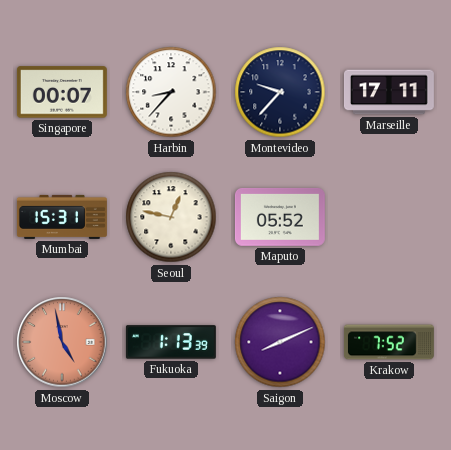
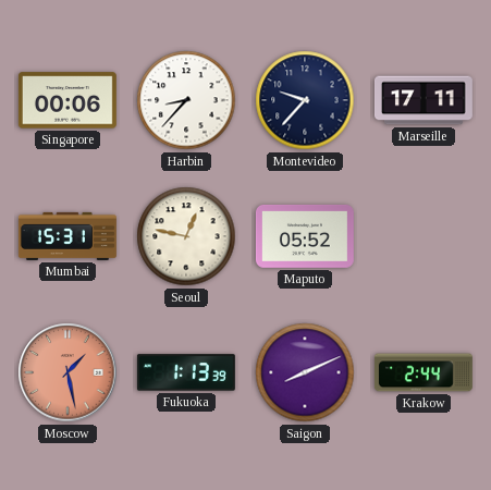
Singapore: 00:07 -> 00:06
Moscow: 4:58 -> 1:28
Krakow: 7:52 -> 2:44
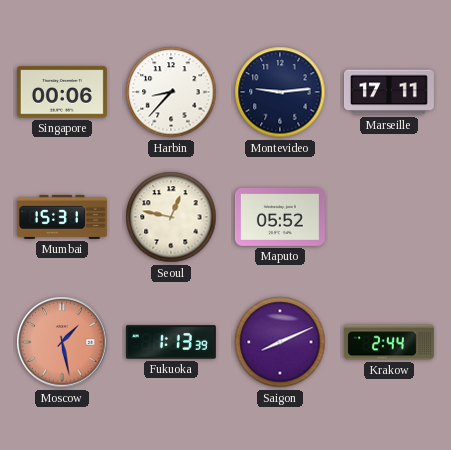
Montevideo: 9:37 -> 9:14
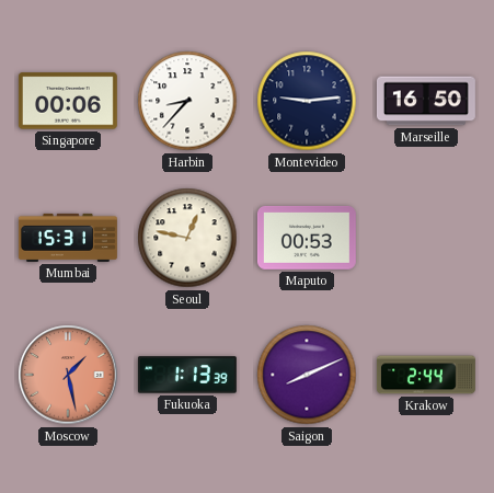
Marseille: 17:11 -> 16:50
Maputo: 05:52 -> 00:53
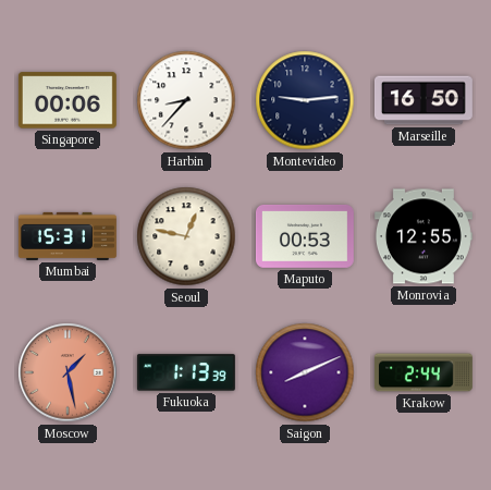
Monrovia: none -> 12:55
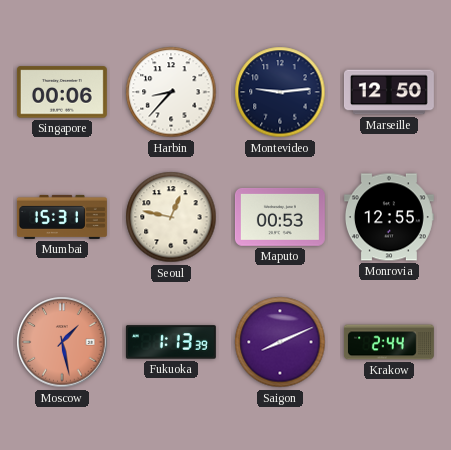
Marseille: 16:50 -> 12:50
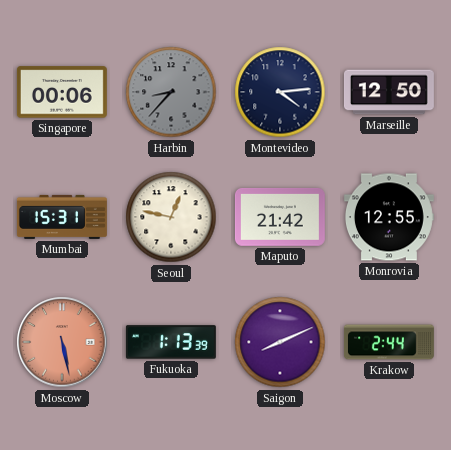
Harbin dial: white -> grey
Montevideo: 9:14 -> 4:14
Maputo: 00:53 -> 21:42
Moscow: 1:28 -> 5:28
